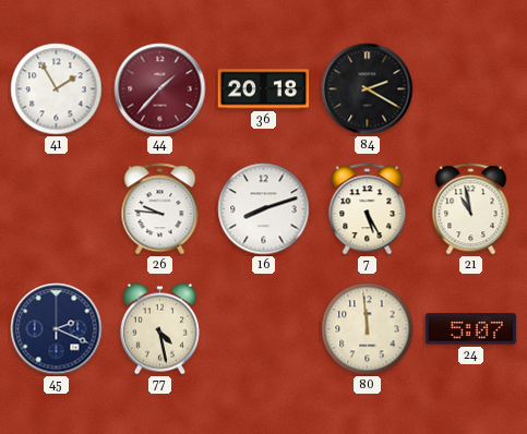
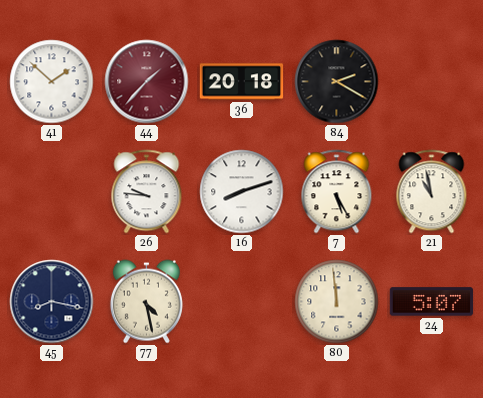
41: 1:55 -> 1:52
45: 2:19 -> 8:17
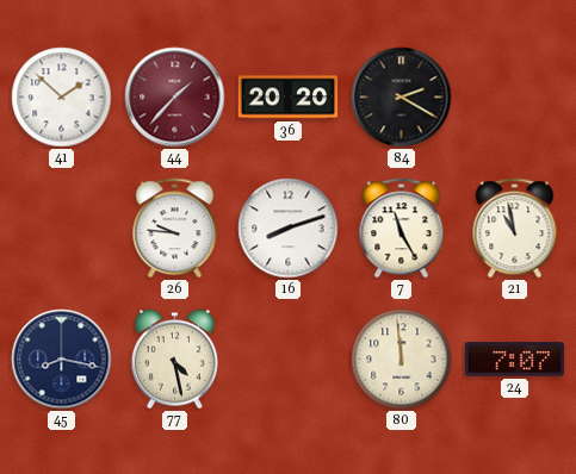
36: 20:18 -> 20:20
7: 5:25 -> 11:25
24: 5:07 -> 7:07
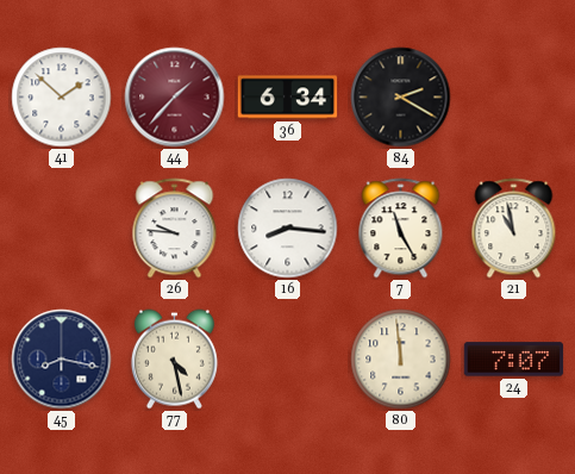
36: 20:20 -> 6:34
16: 8:12 -> 8:16
